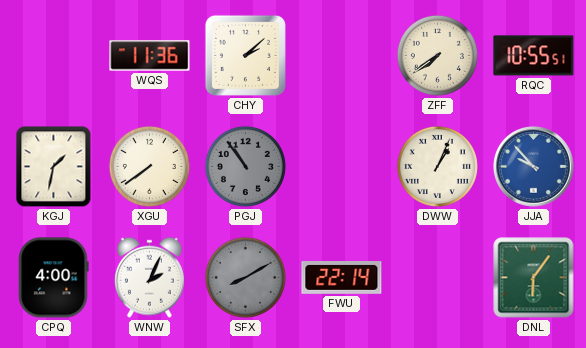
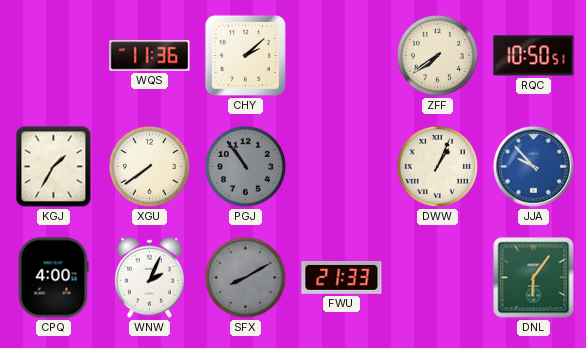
RQC: 10:55 -> 10:50
KGJ: 1:32 -> 1:35
FWU: 22:14 -> 21:33
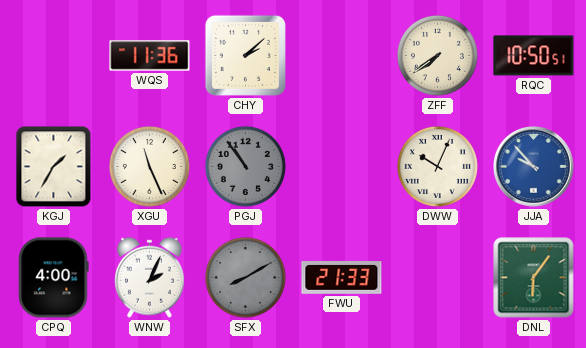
XGU: 7:39 -> 11:26
DWW: 1:04 -> 10:04
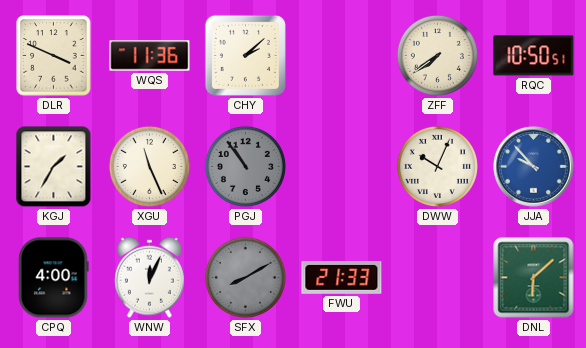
DLR: none -> 3:49
WNW: 2:04 -> 12:04
DNL: 6:06 -> 6:08
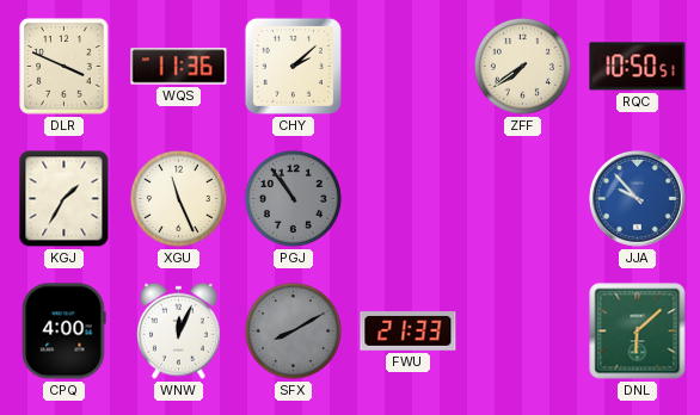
DWW: 10:04 -> none
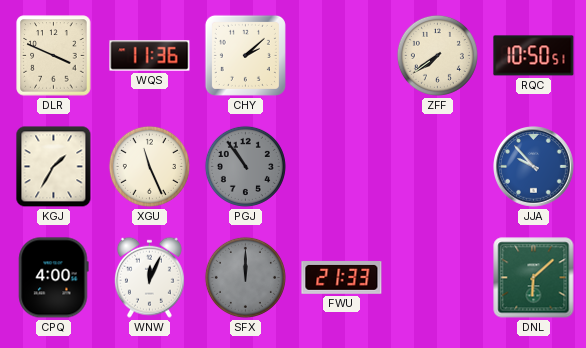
SFX: 8:10 -> 12:00
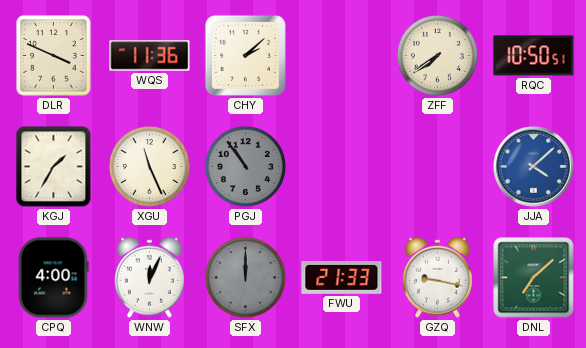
JJA: 9:53 -> 4:08
GZQ: none -> 9:17
DNL: 6:08 -> 7:08
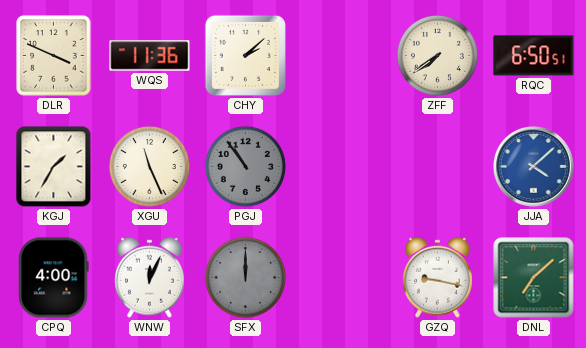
RQC: 10:50 -> 6:50
FWU: 21:33 -> none
